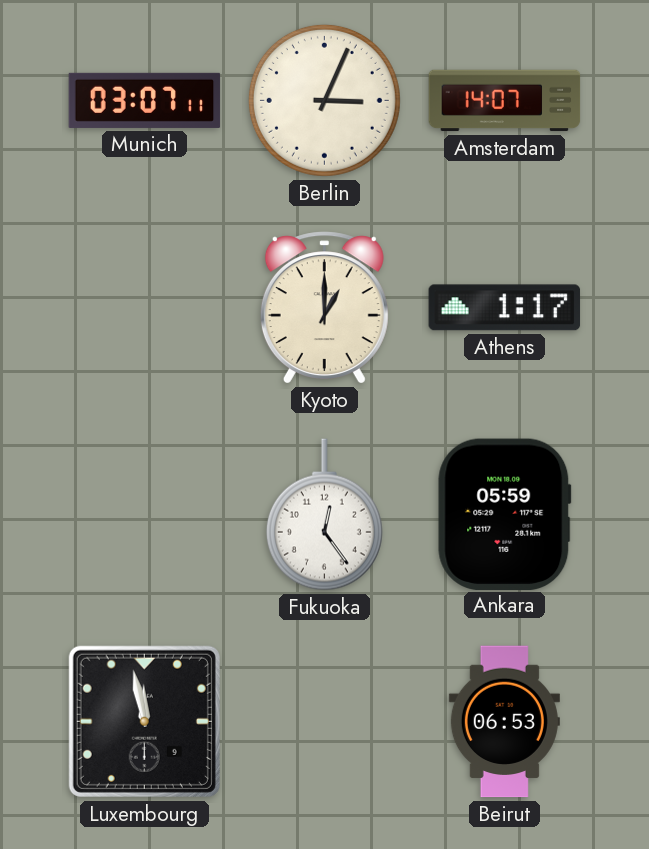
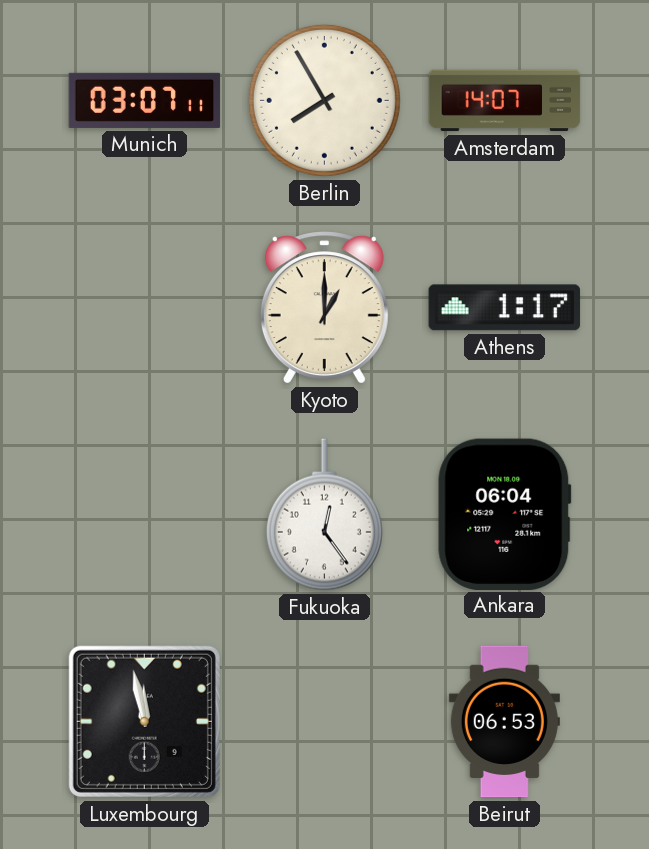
Berlin: 3:04 -> 7:55
Ankara: 05:59 -> 06:04
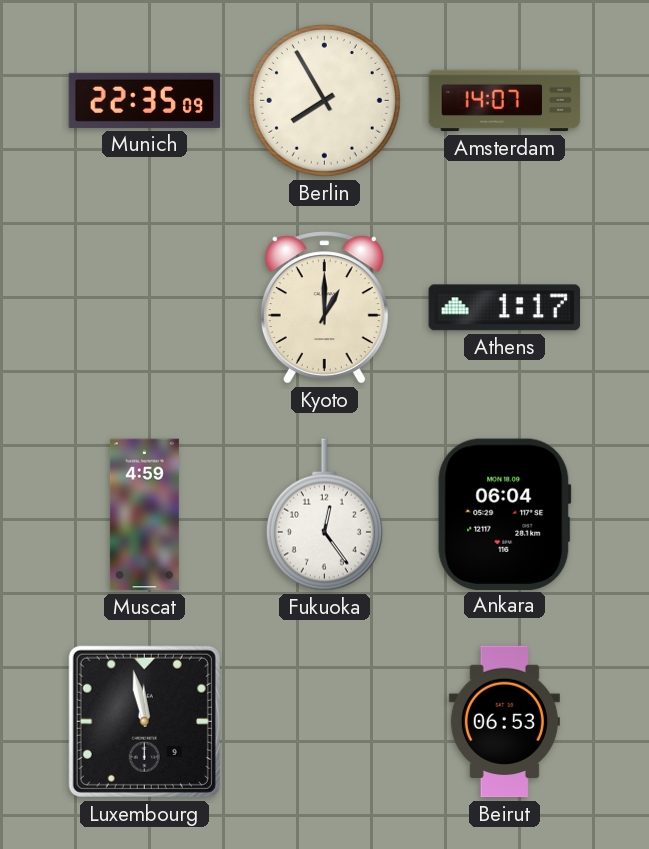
Munich: 03:07 -> 22:35
Muscat: none -> 4:59
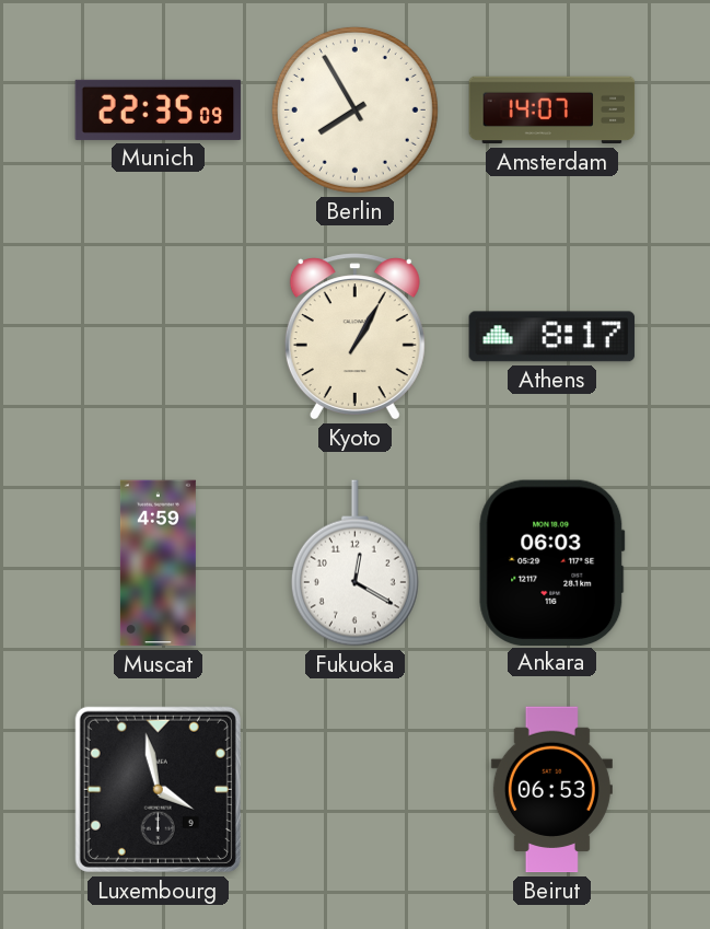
Kyoto: 1:00 -> 1:05
Athens: 1:17 -> 8:17
Fukuoka: 12:24 -> 12:20
Ankara: 06:04 -> 06:03
Luxembourg: 11:58 -> 3:58
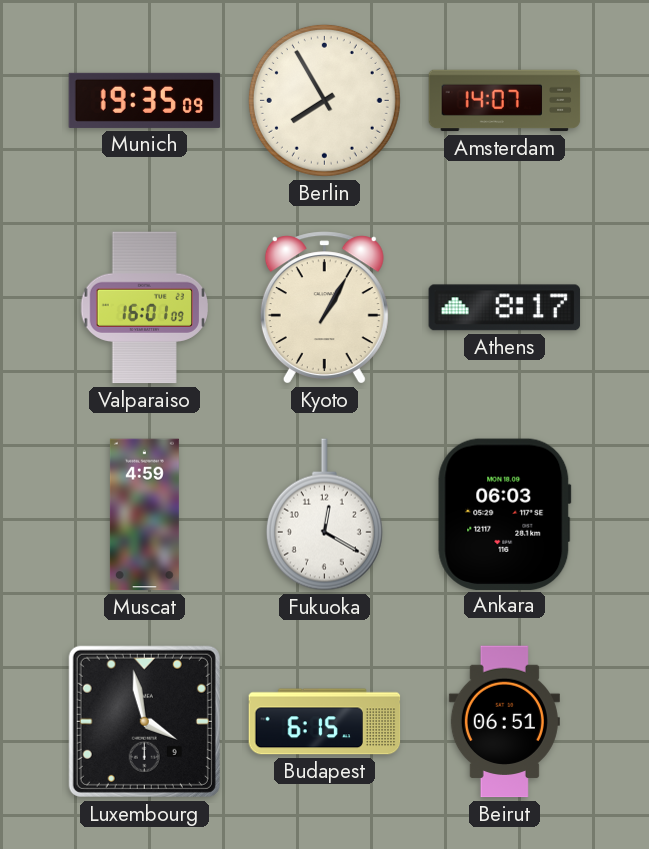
Munich: 22:35 -> 19:35
Valparaiso: none -> 16:01
Budapest: none -> 6:15
Beirut: 06:53 -> 06:51
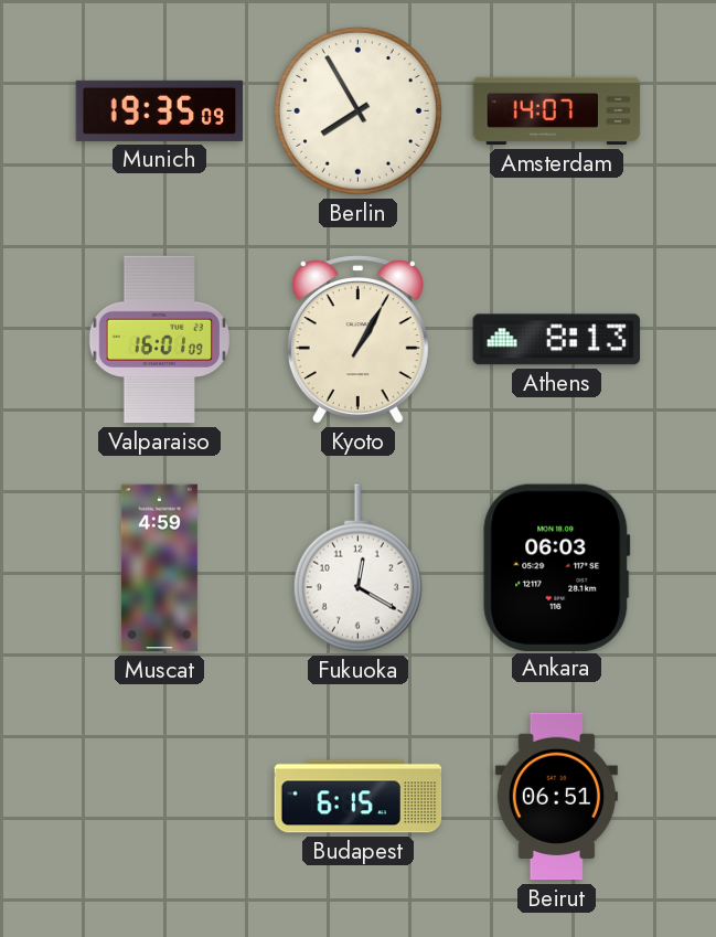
Athens: 8:17 -> 8:13
Luxembourg: 3:58 -> none
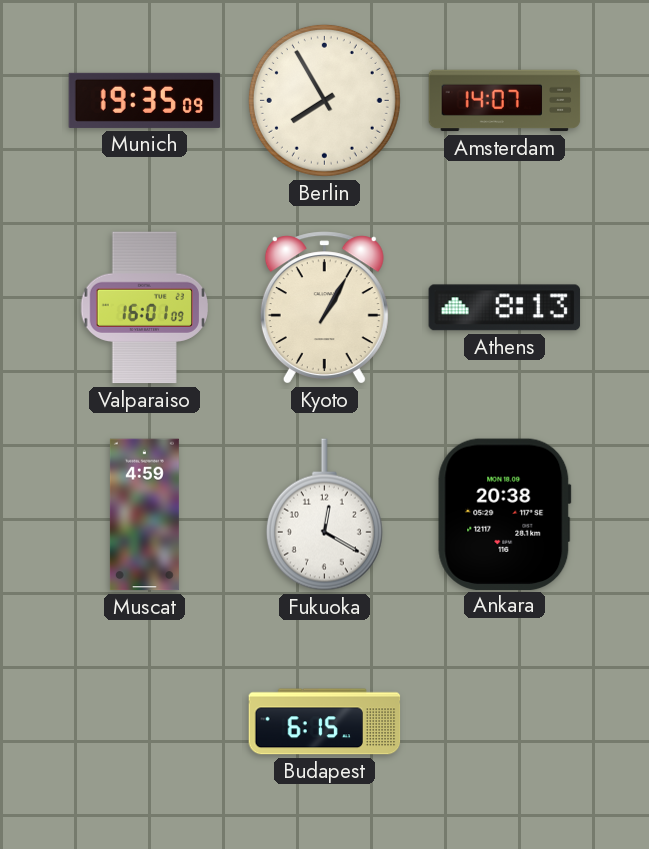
Ankara: 06:03 -> 20:38
Beirut: 06:51 -> none
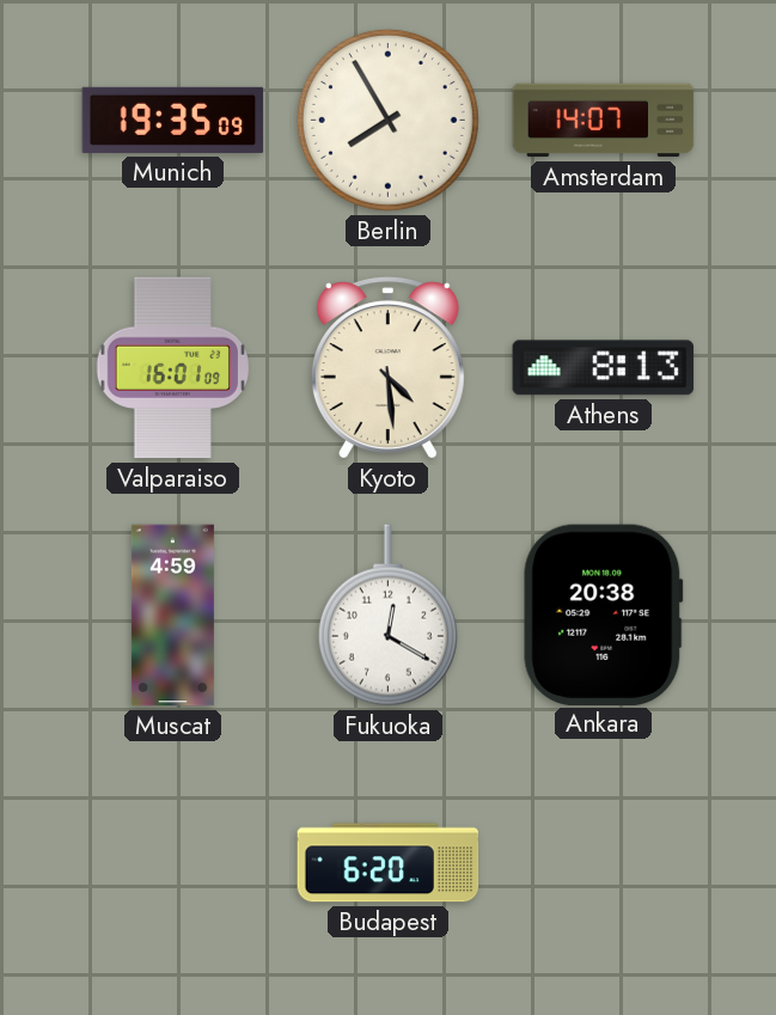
Kyoto: 1:05 -> 4:29
Budapest: 6:15 -> 6:20
